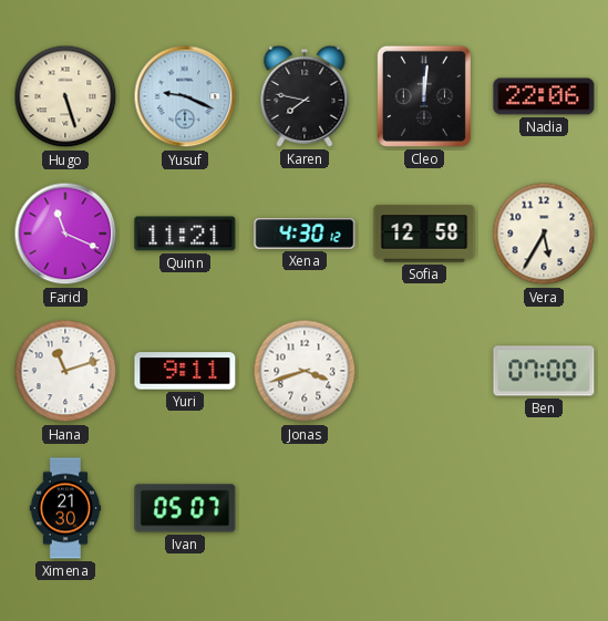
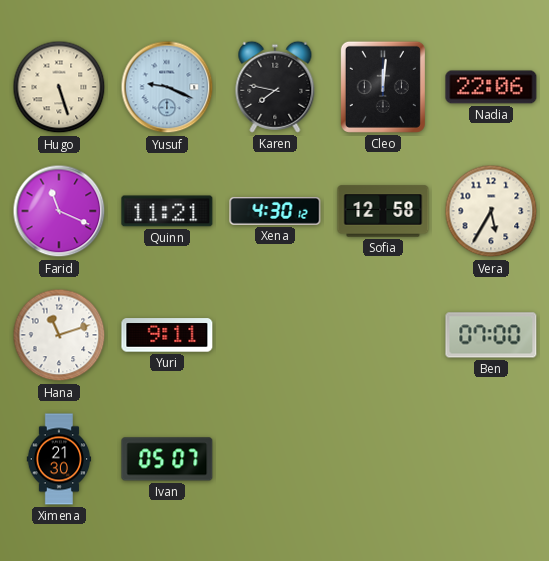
Jonas: 3:42 -> none
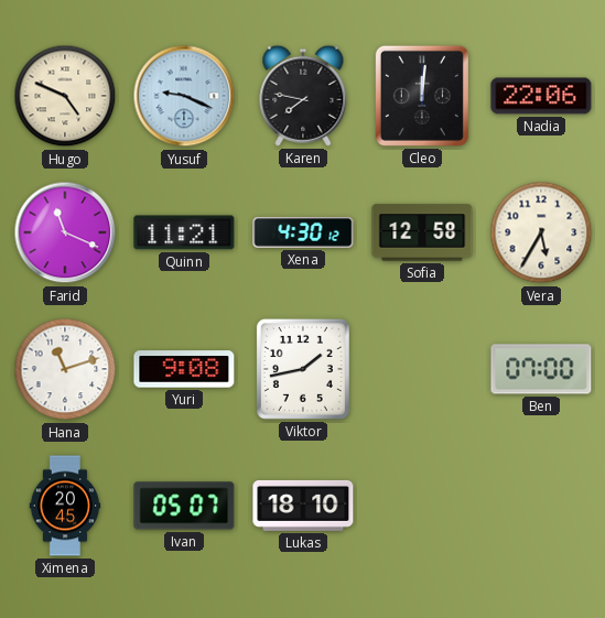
Hugo: 5:27 -> 4:49
Yuri: 9:11 -> 9:08
Viktor: none -> 1:43
Ximena: 21:30 -> 20:45
Lukas: none -> 18:10
